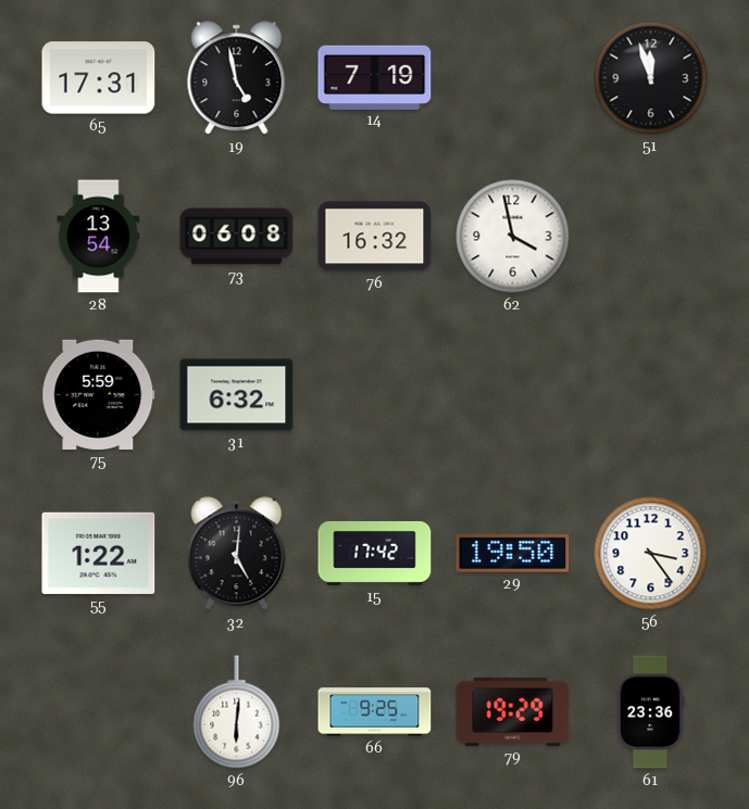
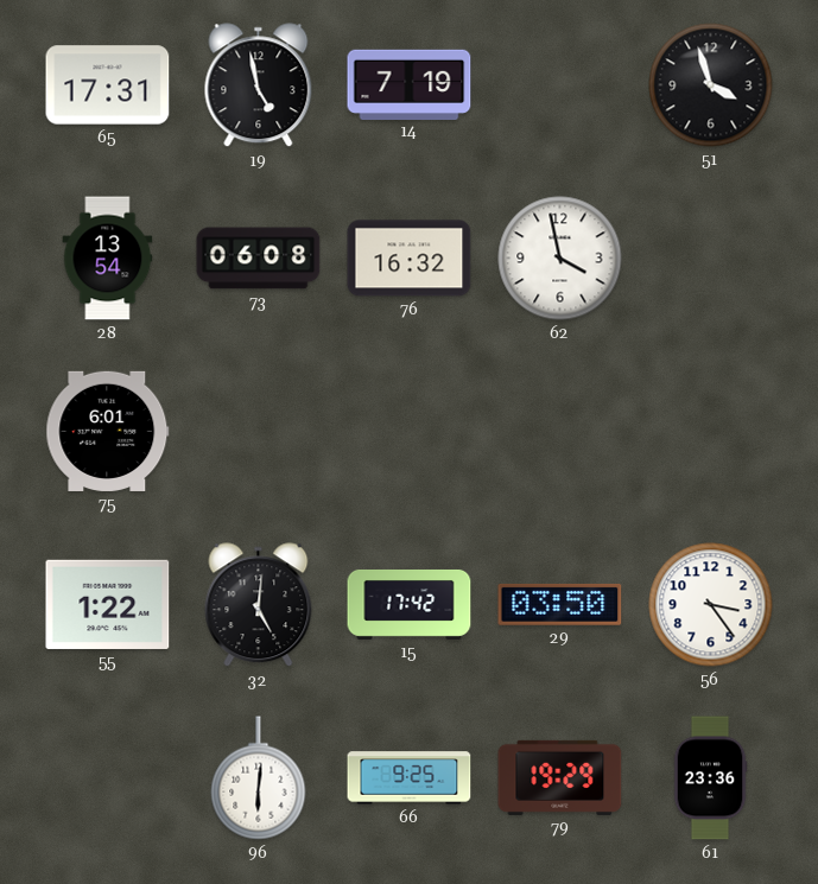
51: 11:57 -> 3:57
75: 5:59 -> 6:01
31: 6:32 -> none
29: 19:50 -> 03:50
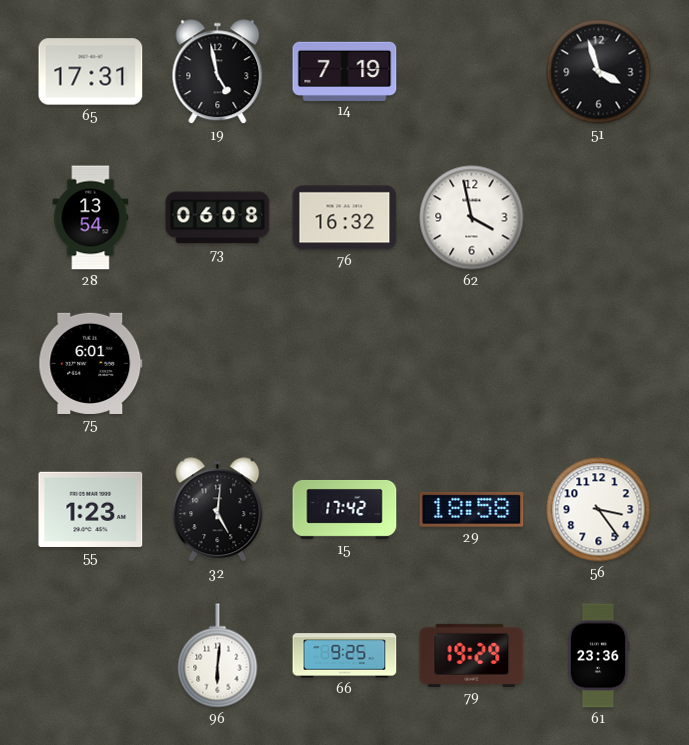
55: 1:22 -> 1:23
29: 03:50 -> 18:58
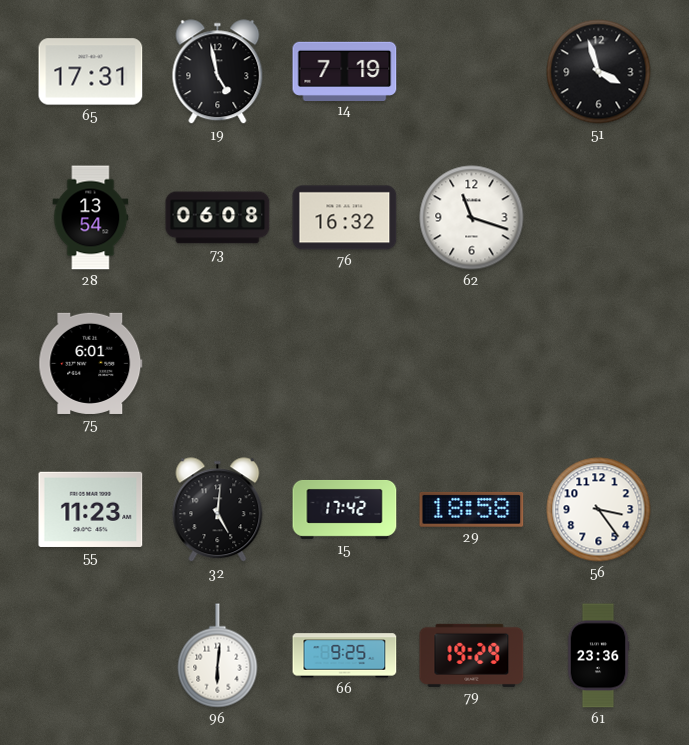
62: 3:58 -> 11:18
55: 1:23 -> 11:23
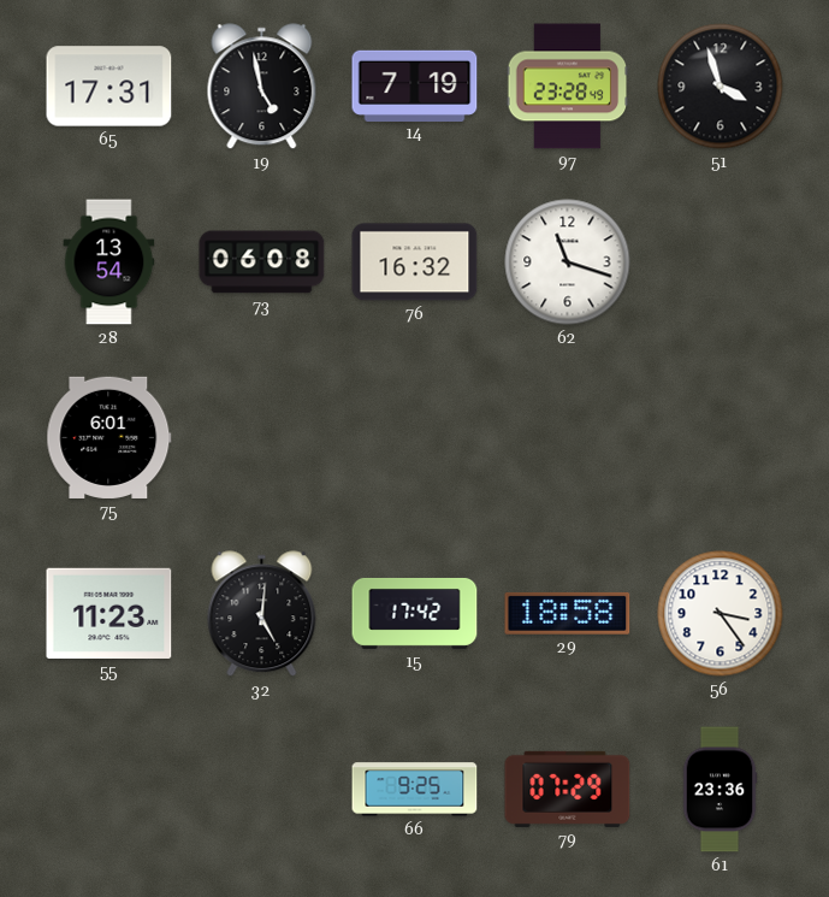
97: none -> 23:28
96: 6:01 -> none
79: 19:29 -> 07:29
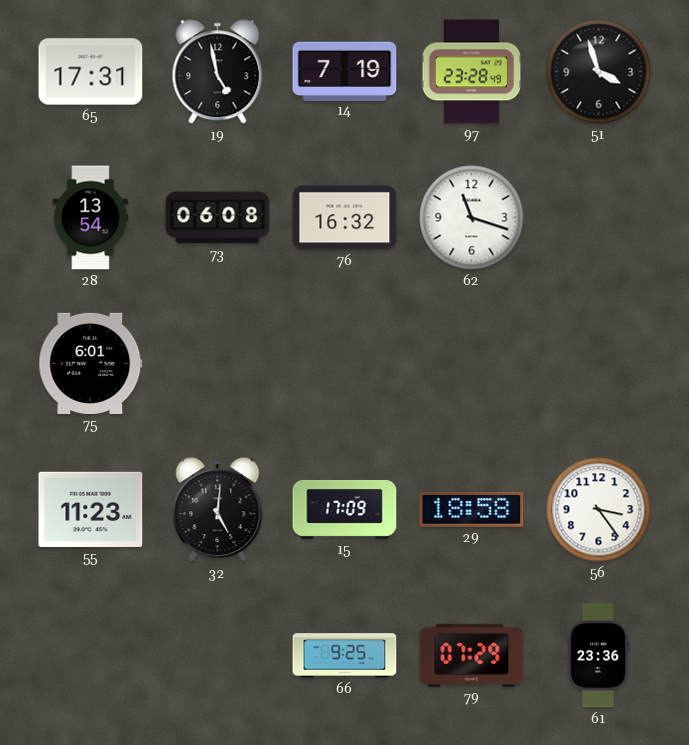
15: 17:42 -> 17:09
